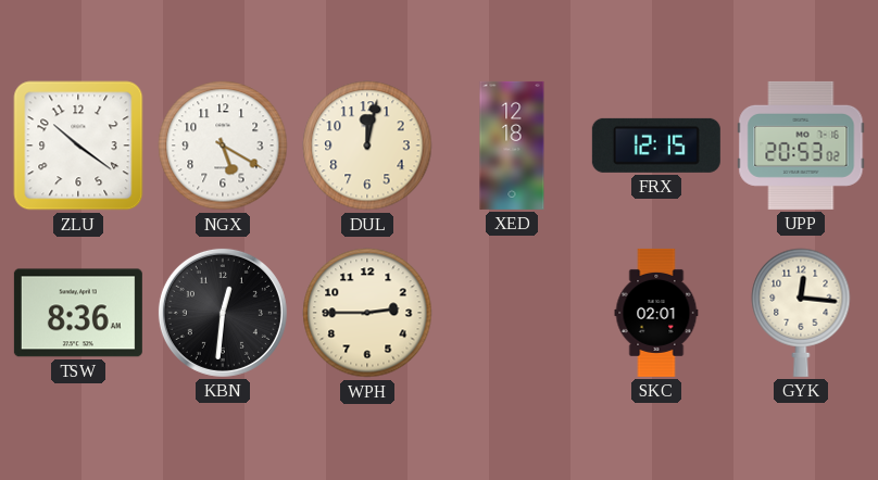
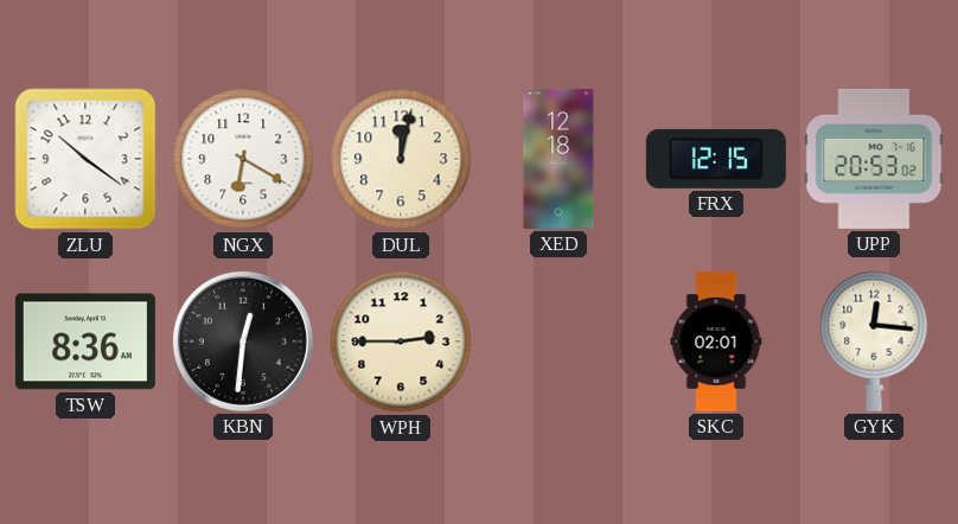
NGX: 5:20 -> 6:20
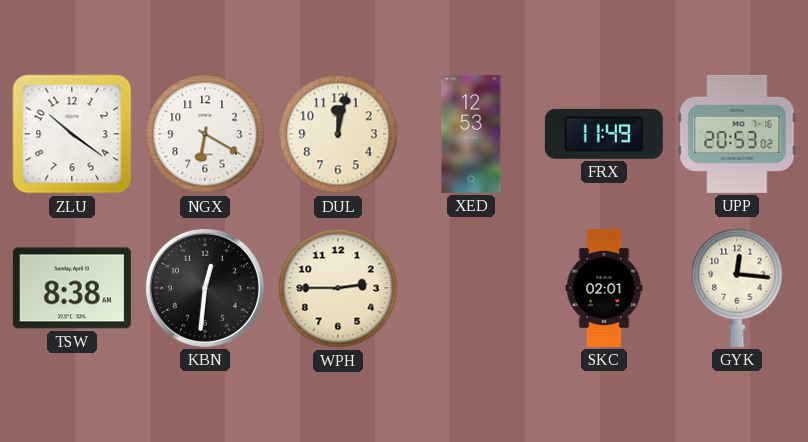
XED: 12:18 -> 12:53
FRX: 12:15 -> 11:49
TSW: 8:36 -> 8:38
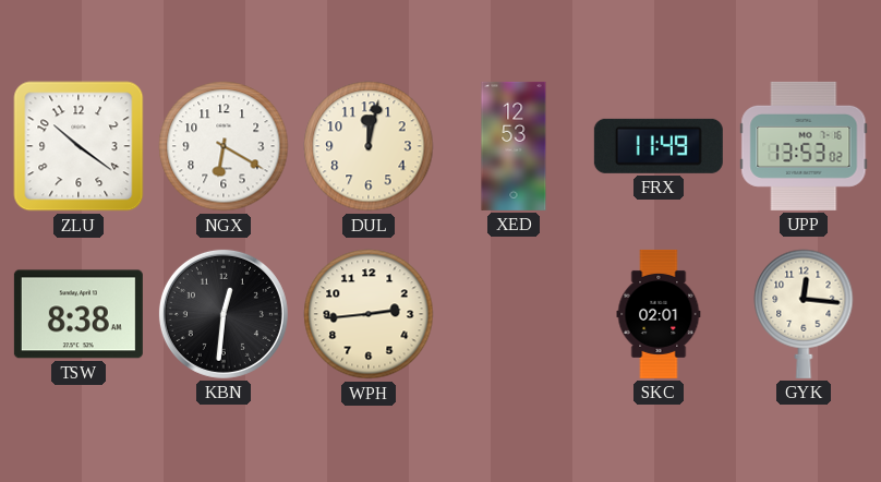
UPP: 20:53 -> 13:53
WPH: 2:45 -> 2:44
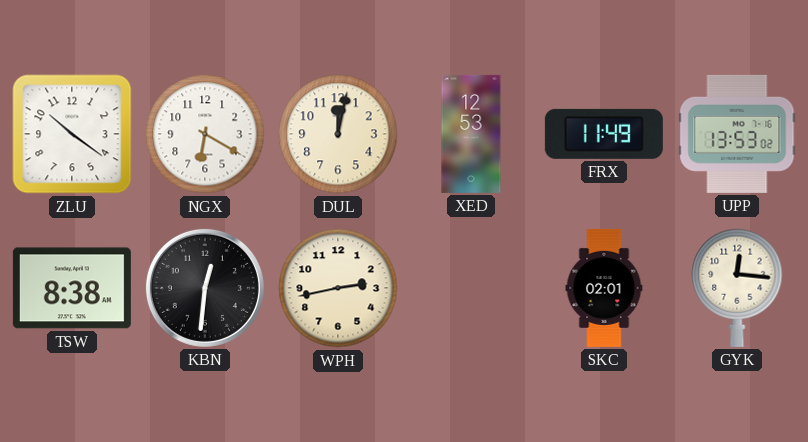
WPH: 2:44 -> 2:43
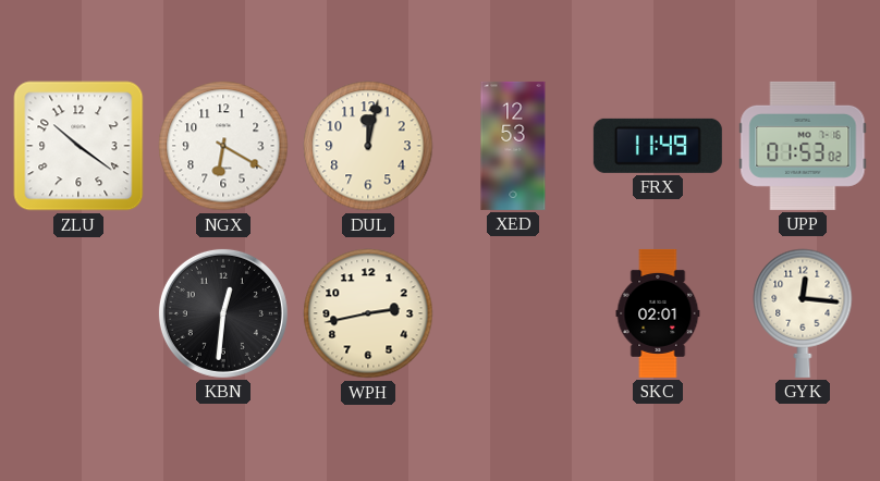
UPP: 13:53 -> 01:53
TSW: 8:38 -> none
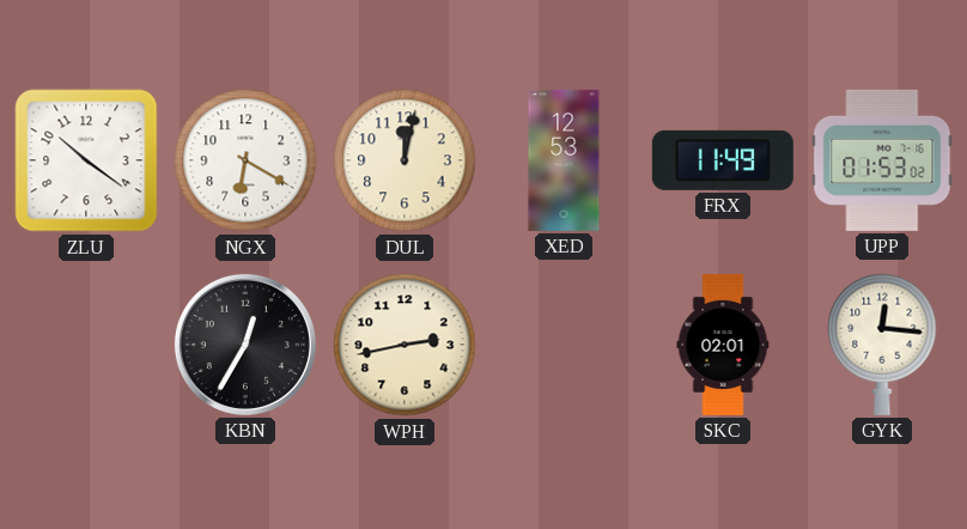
KBN: 12:31 -> 12:35
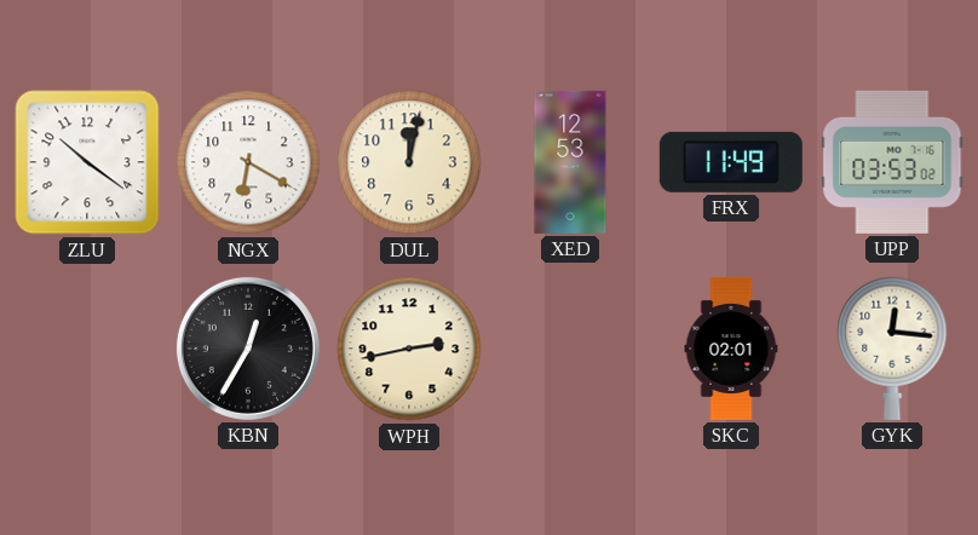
UPP: 01:53 -> 03:53
